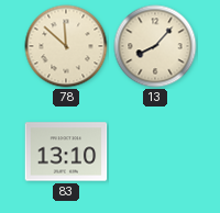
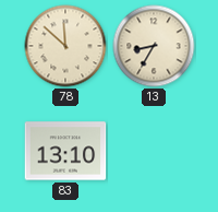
13: 8:07 -> 8:35
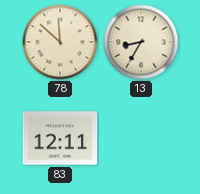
83: 13:10 -> 12:11
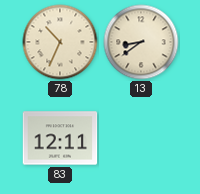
78: 11:52 -> 10:34
13: 8:35 -> 8:39
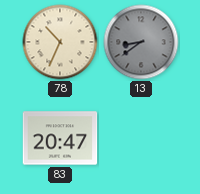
13 dial: cream -> grey
83: 12:11 -> 20:47
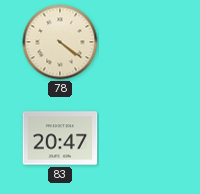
78: 10:34 -> 4:21
13: 8:39 -> none
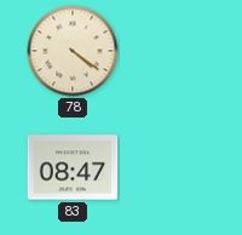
83: 20:47 -> 08:47
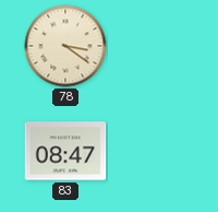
78: 4:21 -> 3:21
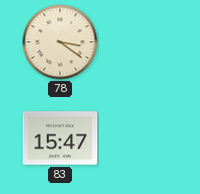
83: 08:47 -> 15:47
